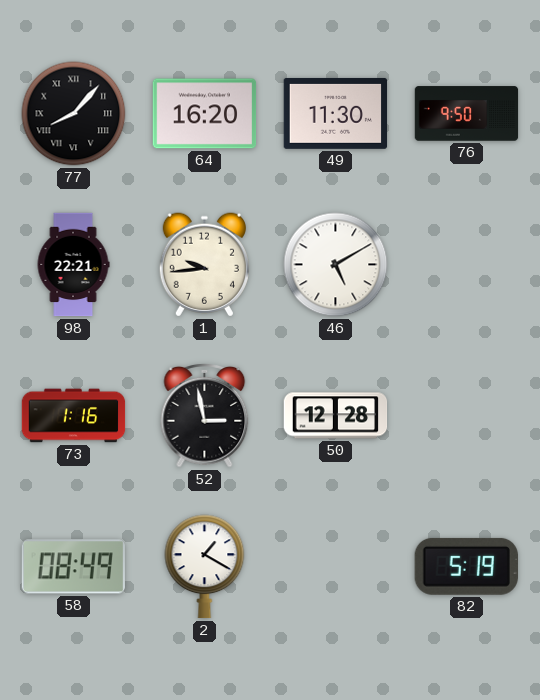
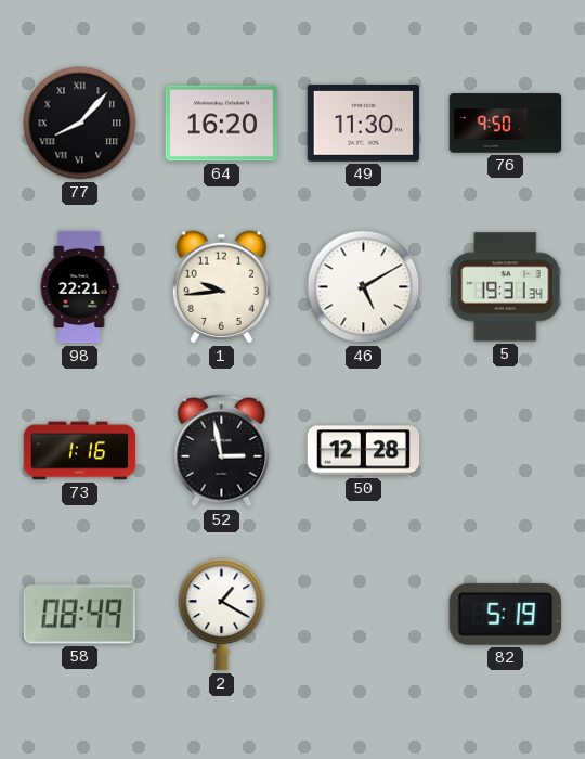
5: none -> 19:31
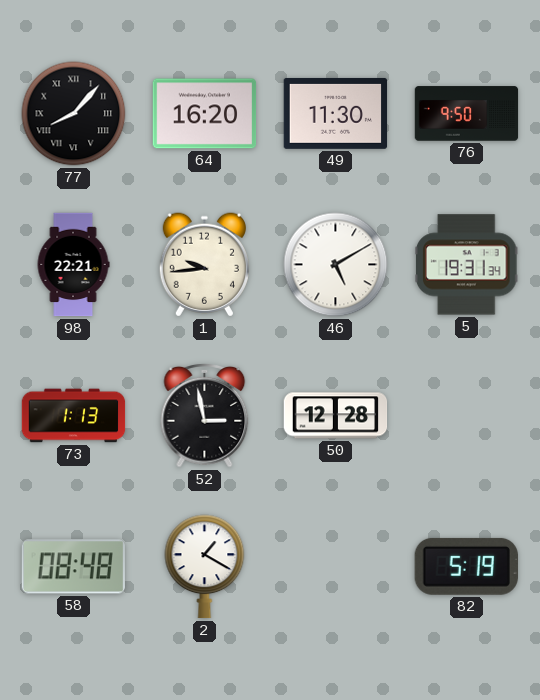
73: 1:16 -> 1:13
58: 08:49 -> 08:48
